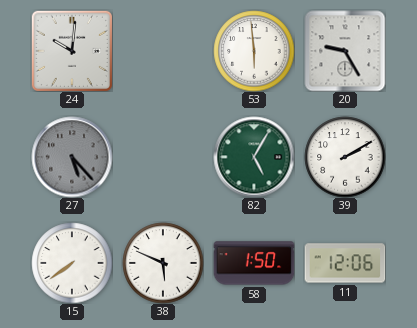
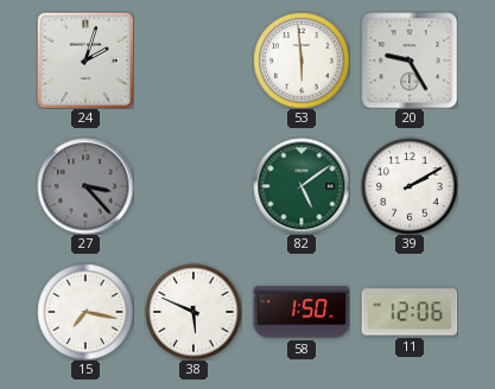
24: 10:01 -> 2:03
27: 5:23 -> 3:23
82: 5:05 -> 5:09
15: 7:39 -> 7:17
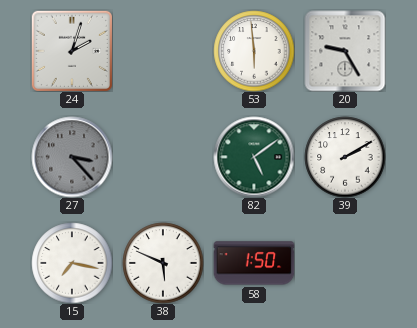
11: 12:06 -> none
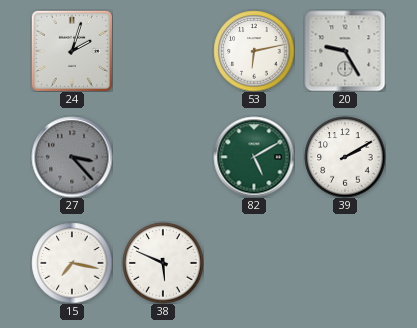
53: 5:59 -> 6:13
82: 5:09 -> 5:10
58: 1:50 -> none
